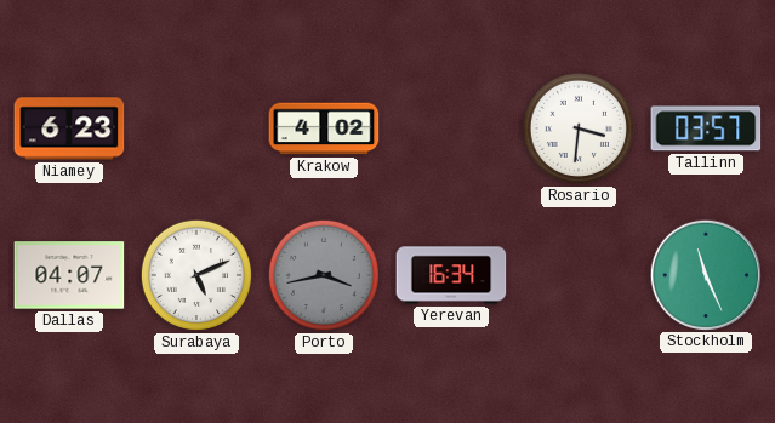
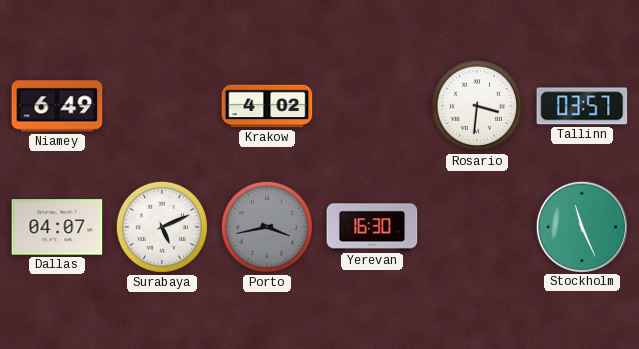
Niamey: 6:23 -> 6:49
Yerevan: 16:34 -> 16:30
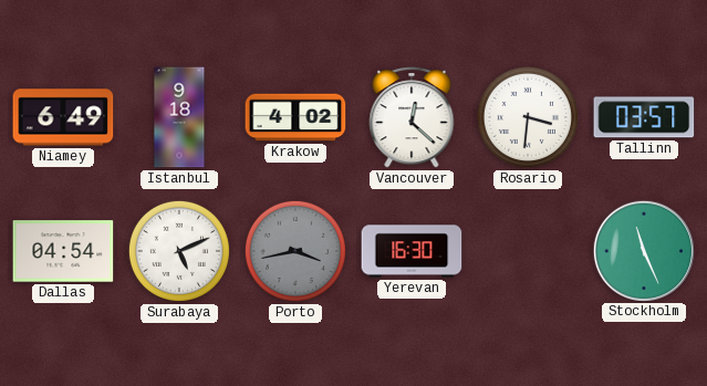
Istanbul: none -> 9:18
Vancouver: none -> 12:22
Dallas: 04:07 -> 04:54
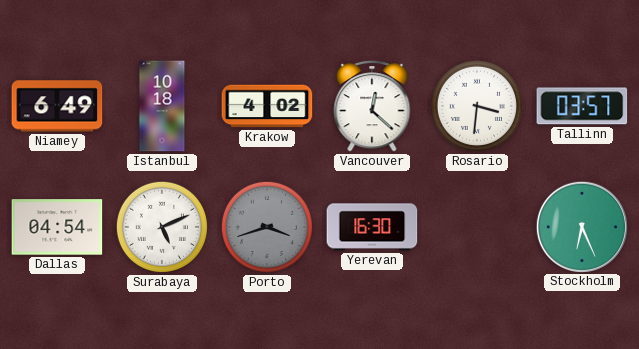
Istanbul: 9:18 -> 10:18
Porto: 3:43 -> 3:42
Stockholm: 11:26 -> 6:26
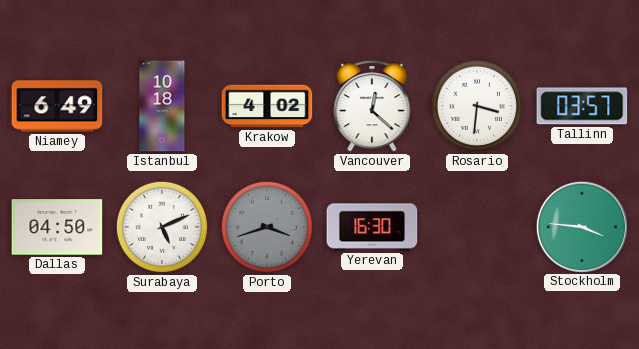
Dallas: 04:54 -> 04:50
Stockholm: 6:26 -> 3:46
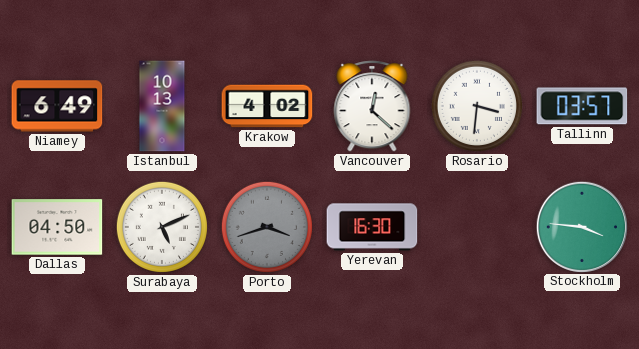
Istanbul: 10:18 -> 10:13
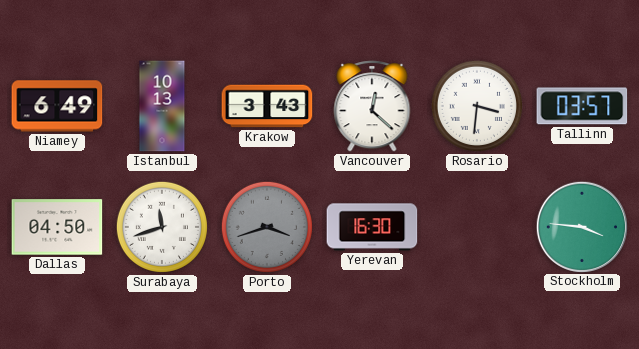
Krakow: 4:02 -> 3:43
Surabaya: 5:11 -> 11:42
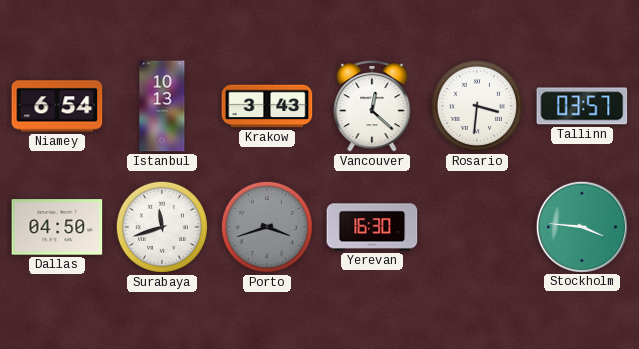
Niamey: 6:49 -> 6:54
